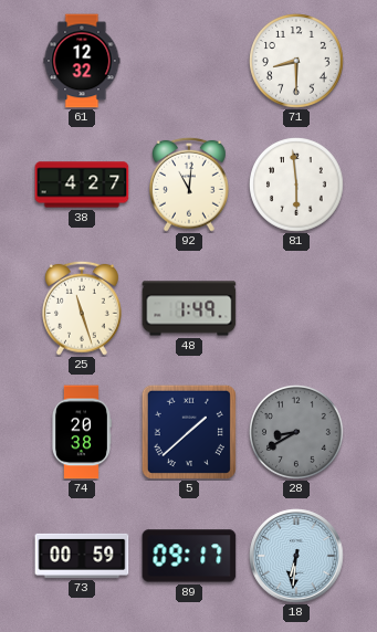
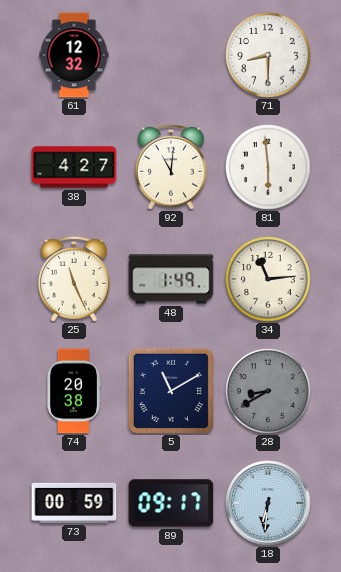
25: 11:27 -> 11:26
34: none -> 11:14
5: 1:38 -> 11:10
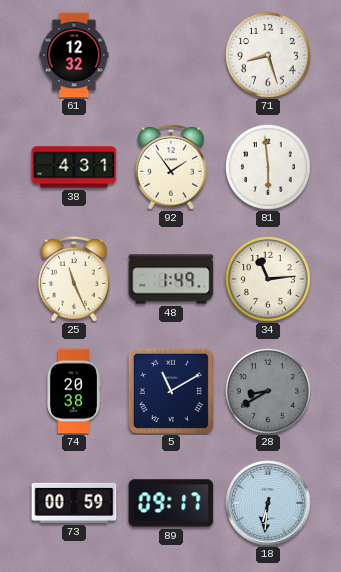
71: 8:30 -> 8:27
38: 4:27 -> 4:31
92: 11:01 -> 1:54
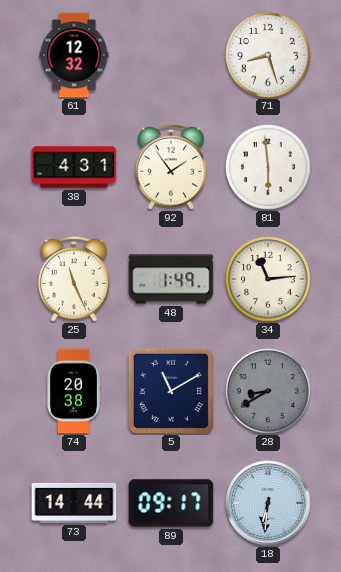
73: 00:59 -> 14:44
